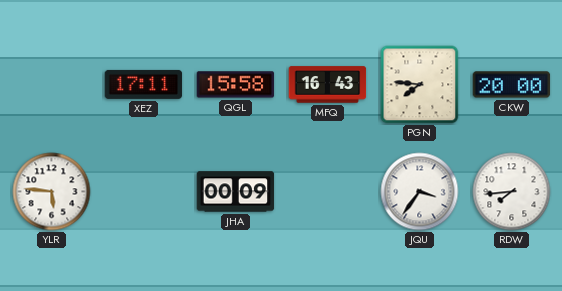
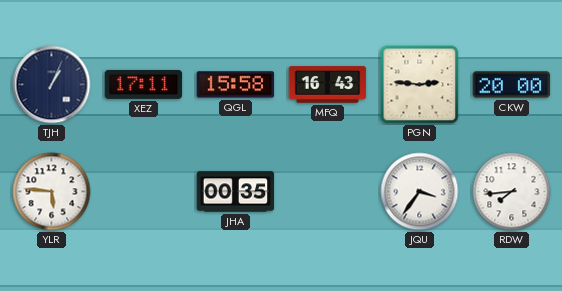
TJH: none -> 1:04
PGN: 7:46 -> 2:46
JHA: 00:09 -> 00:35
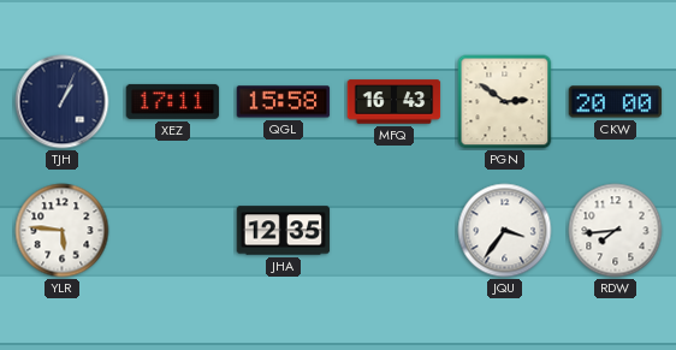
PGN: 2:46 -> 2:51
JHA: 00:35 -> 12:35
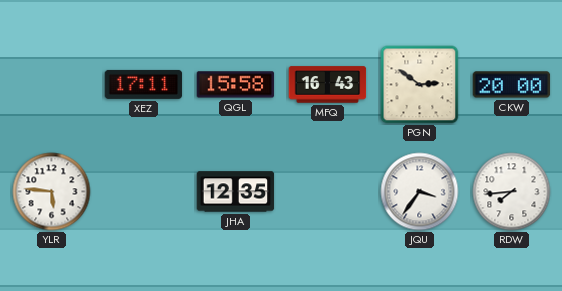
TJH: 1:04 -> none
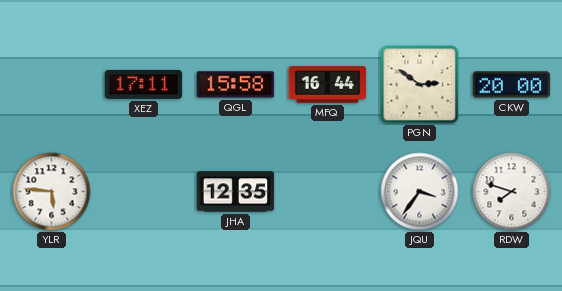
MFQ: 16:43 -> 16:44
RDW: 7:44 -> 7:48
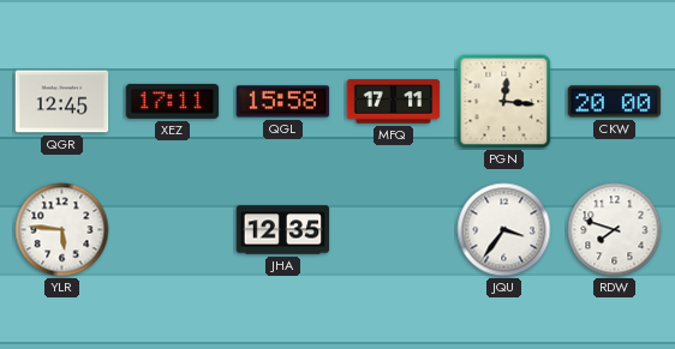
QGR: none -> 12:45
MFQ: 16:44 -> 17:11
PGN: 2:51 -> 12:16
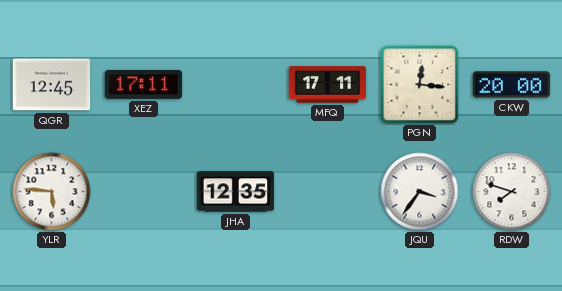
QGL: 15:58 -> none
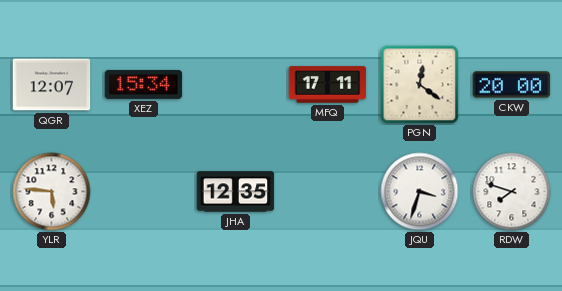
QGR: 12:45 -> 12:07
XEZ: 17:11 -> 15:34
PGN: 12:16 -> 12:21
JQU: 3:36 -> 3:33
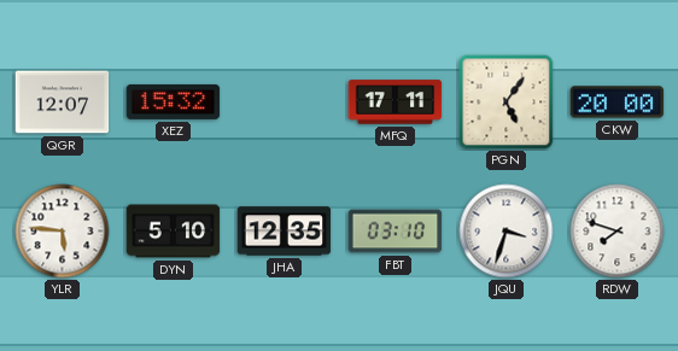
XEZ: 15:34 -> 15:32
PGN: 12:21 -> 5:06
DYN: none -> 5:10
FBT: none -> 03:10
